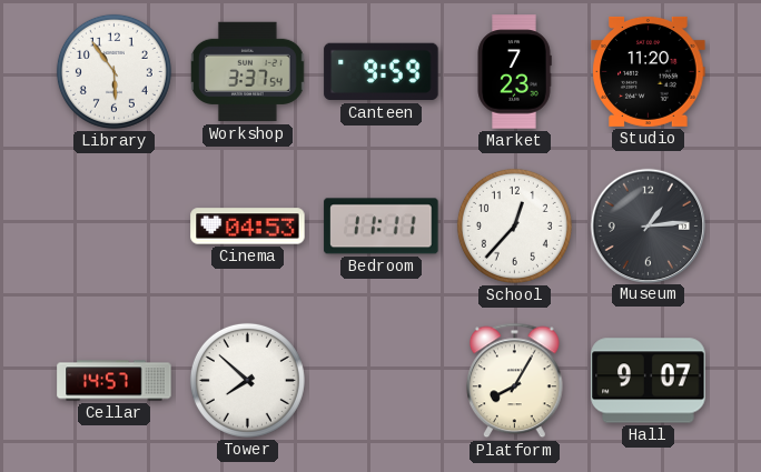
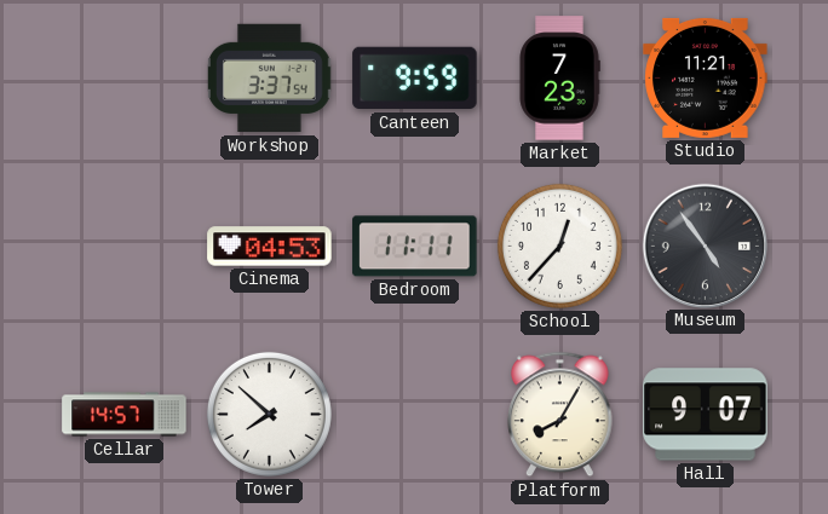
Library: 5:54 -> none
Studio: 11:20 -> 11:21
Museum: 1:14 -> 4:54
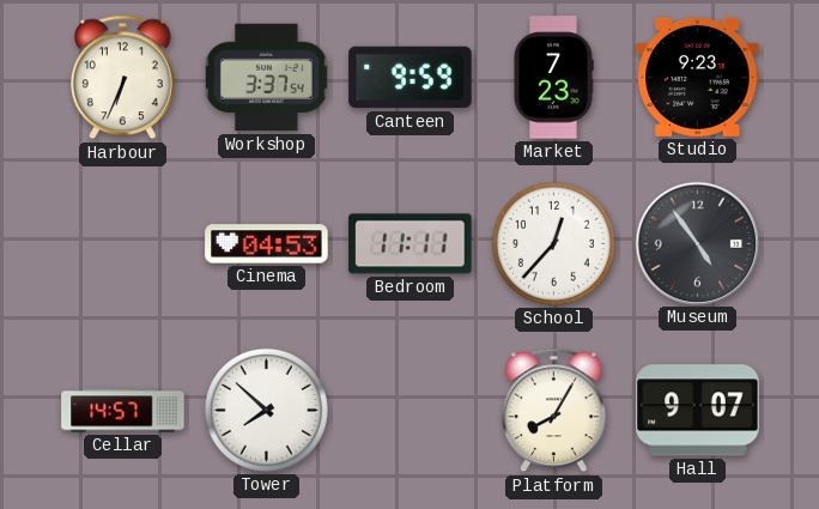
Harbour: none -> 6:34
Studio: 11:21 -> 9:23
